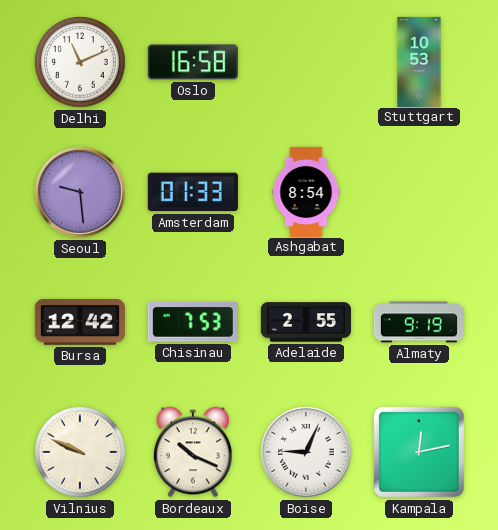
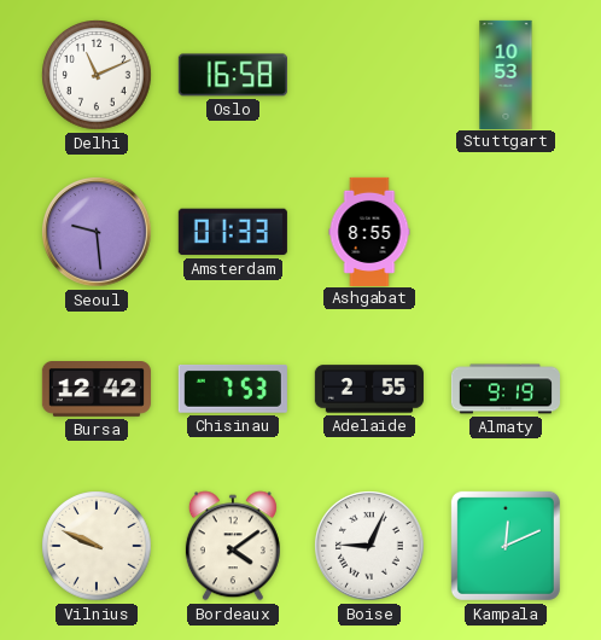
Ashgabat: 8:54 -> 8:55
Bordeaux: 10:19 -> 4:09
Kampala: 12:13 -> 12:11
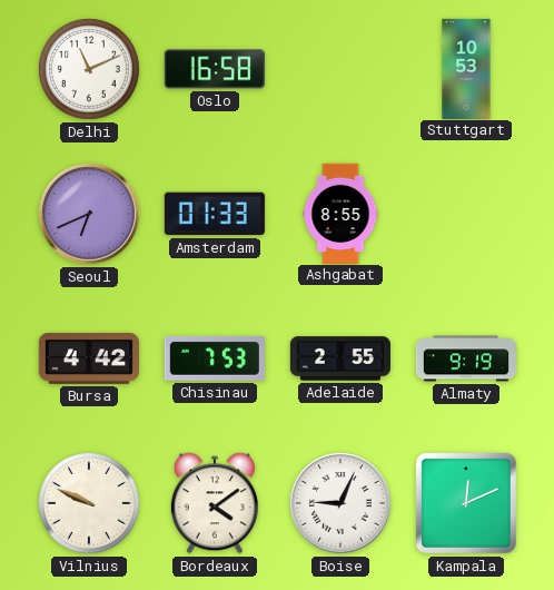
Seoul: 9:29 -> 6:41
Bursa: 12:42 -> 4:42
